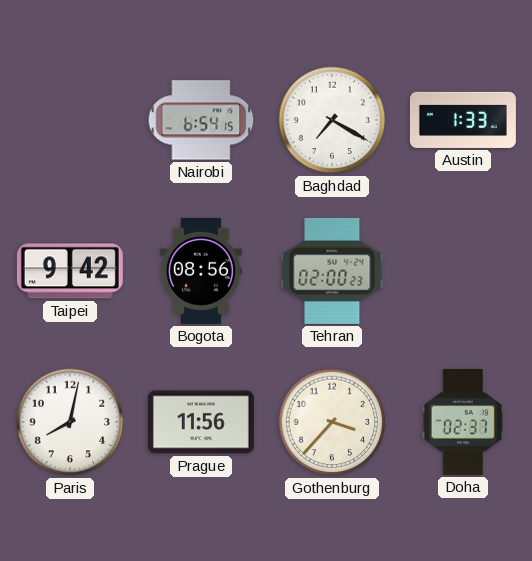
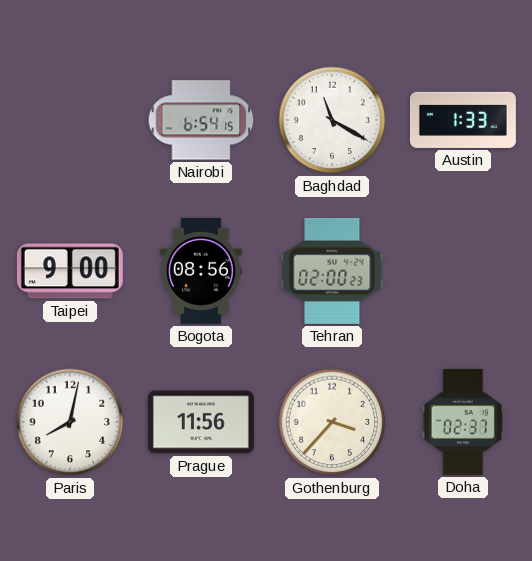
Baghdad: 7:20 -> 11:20
Taipei: 9:42 -> 9:00
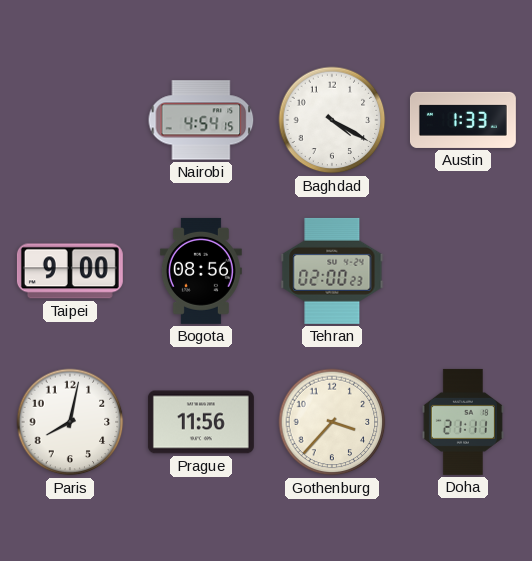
Nairobi: 6:54 -> 4:54
Baghdad: 11:20 -> 4:20
Doha: 02:37 -> 21:11
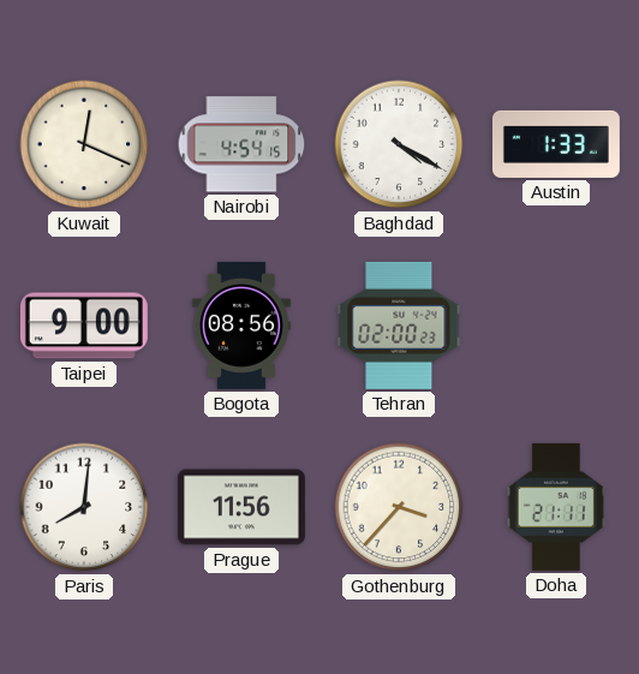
Kuwait: none -> 12:19
Paris: 8:02 -> 8:01
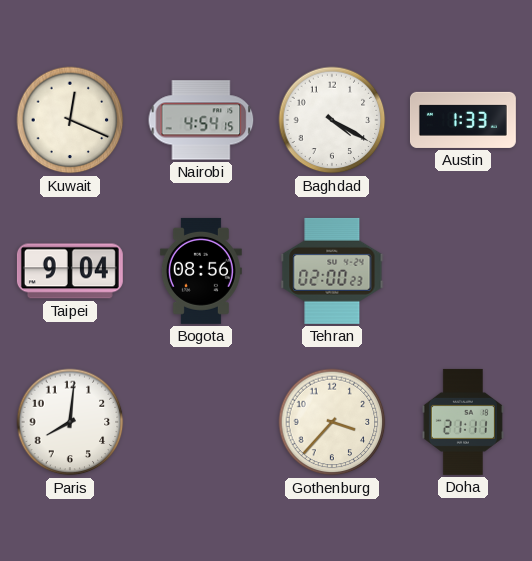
Taipei: 9:00 -> 9:04
Prague: 11:56 -> none
